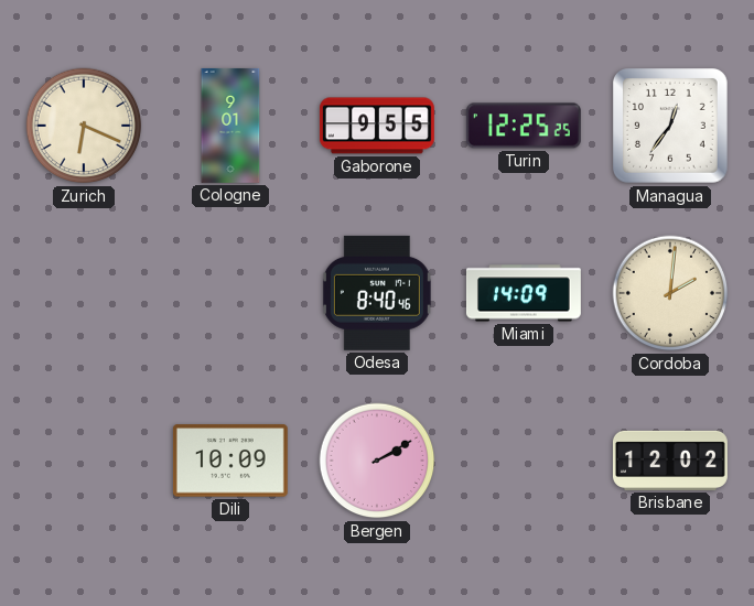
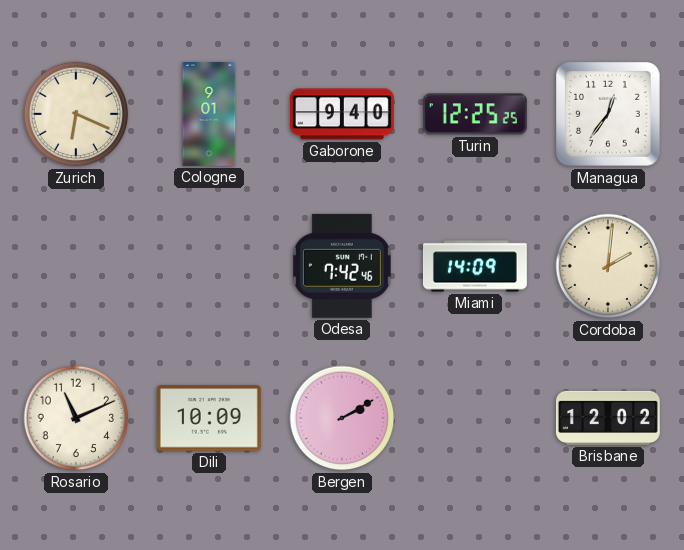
Gaborone: 9:55 -> 9:40
Odesa: 8:40 -> 7:42
Rosario: none -> 11:11
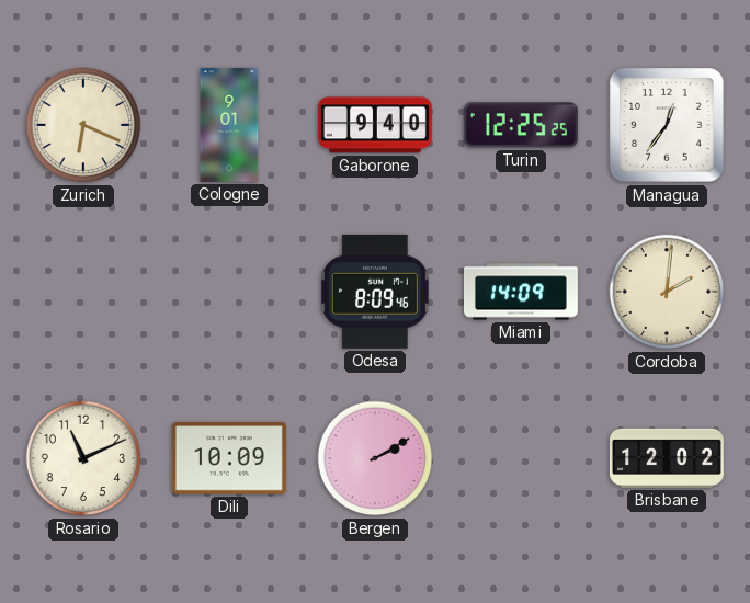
Odesa: 7:42 -> 8:09
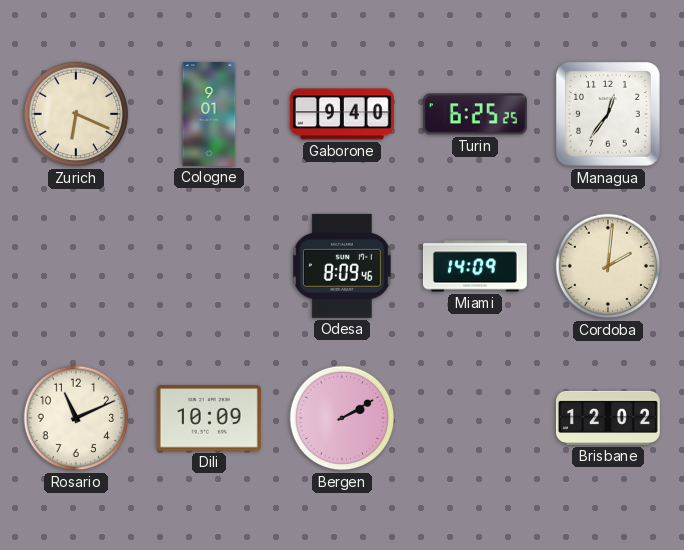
Turin: 12:25 -> 6:25
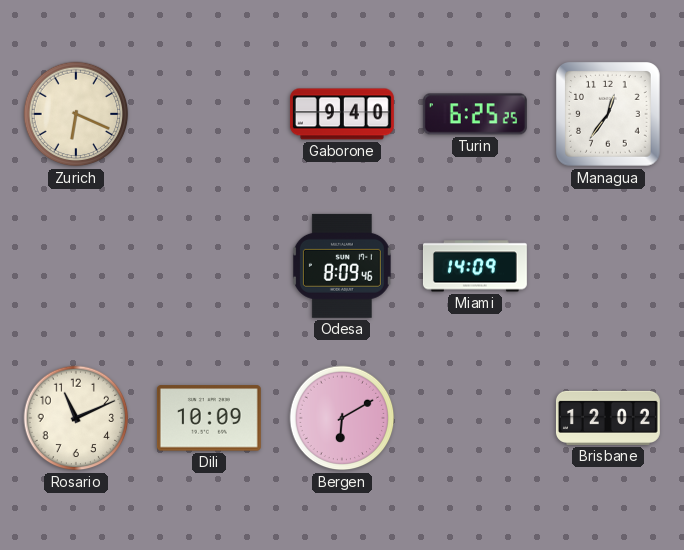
Cologne: 9:01 -> none
Cordoba: 2:01 -> none
Bergen: 2:10 -> 6:10
